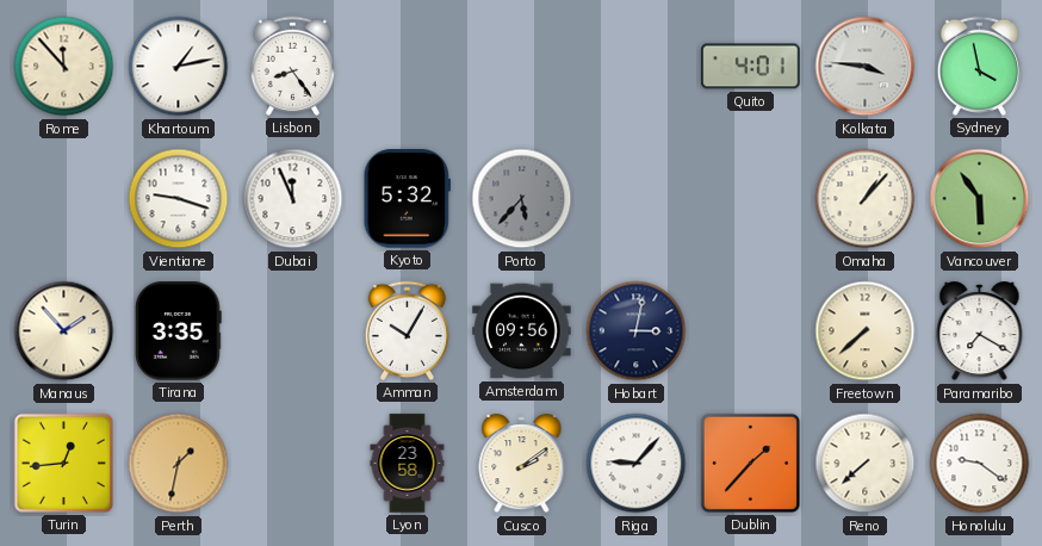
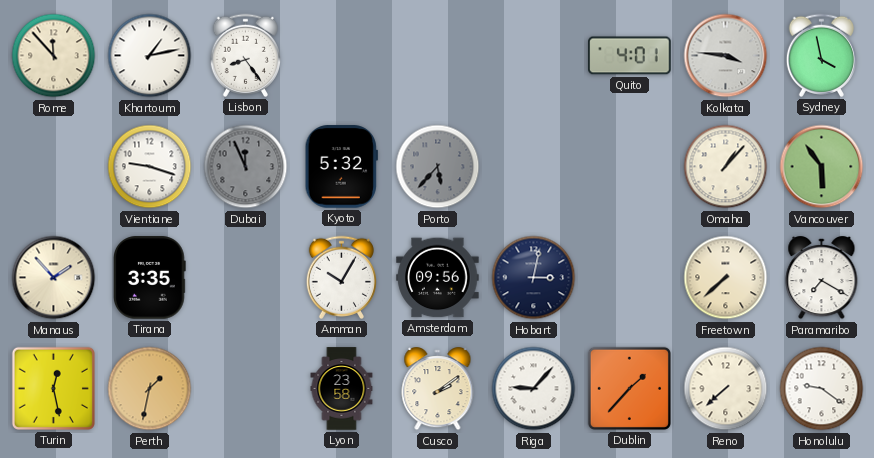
Dubai dial: white -> grey
Turin: 12:44 -> 12:28
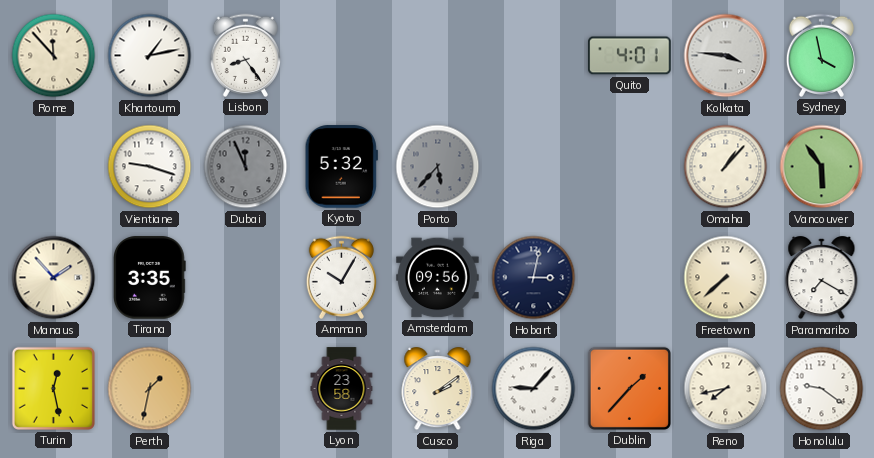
Reno: 7:38 -> 7:43
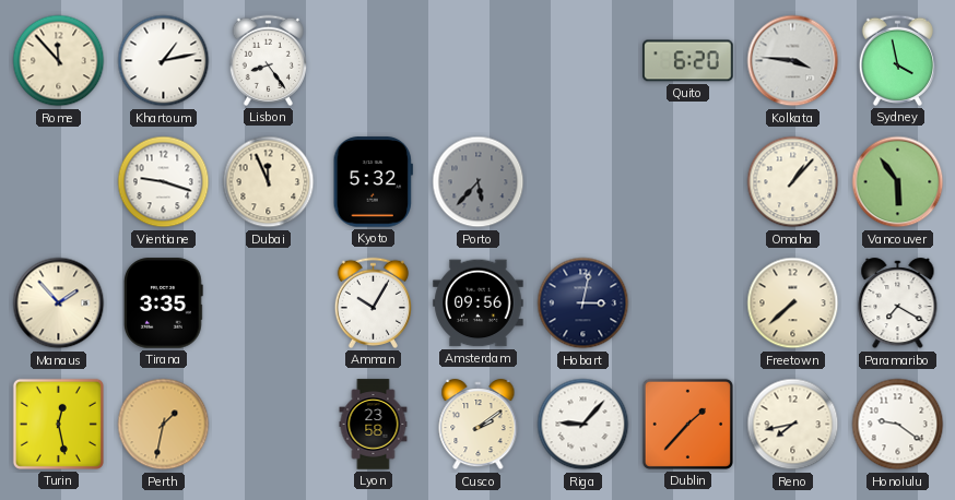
Quito: 4:01 -> 6:20
Dubai dial: grey -> cream
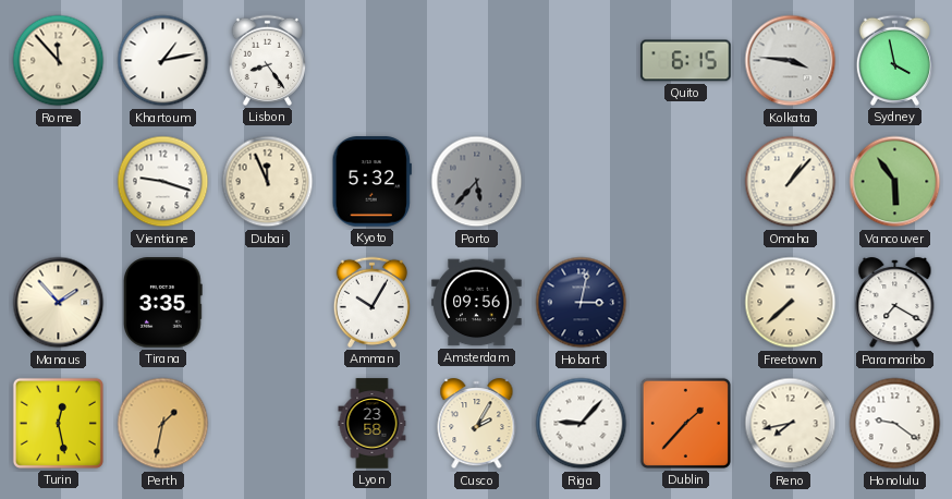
Quito: 6:20 -> 6:15
Cusco: 2:09 -> 2:05
